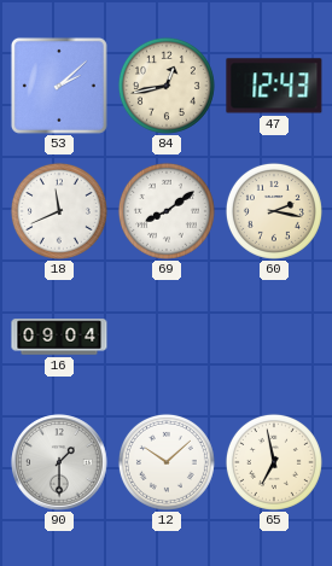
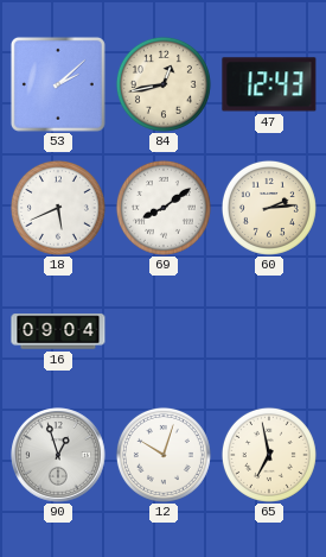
18: 11:41 -> 5:41
60: 2:17 -> 2:14
90: 1:30 -> 12:57
12: 10:08 -> 10:03
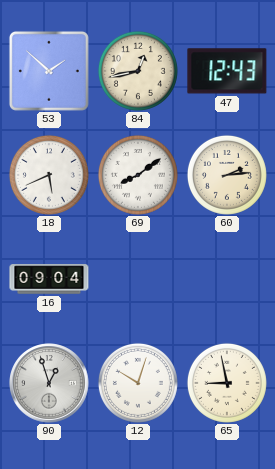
53: 2:08 -> 1:52
65: 6:58 -> 8:58
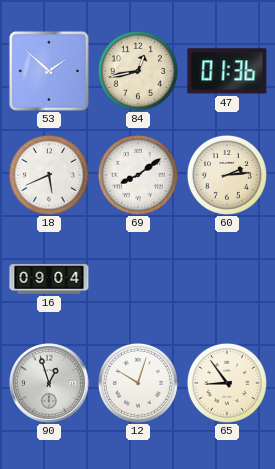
47: 12:43 -> 01:36
65: 8:58 -> 8:54
